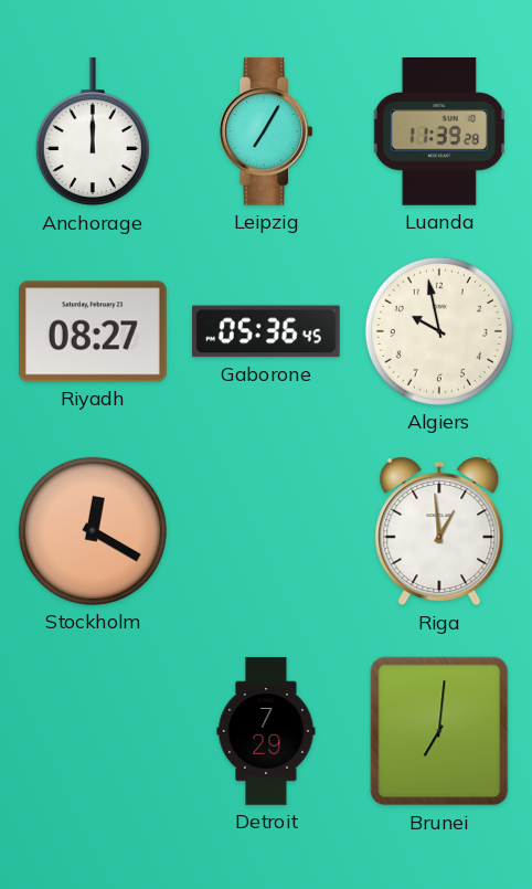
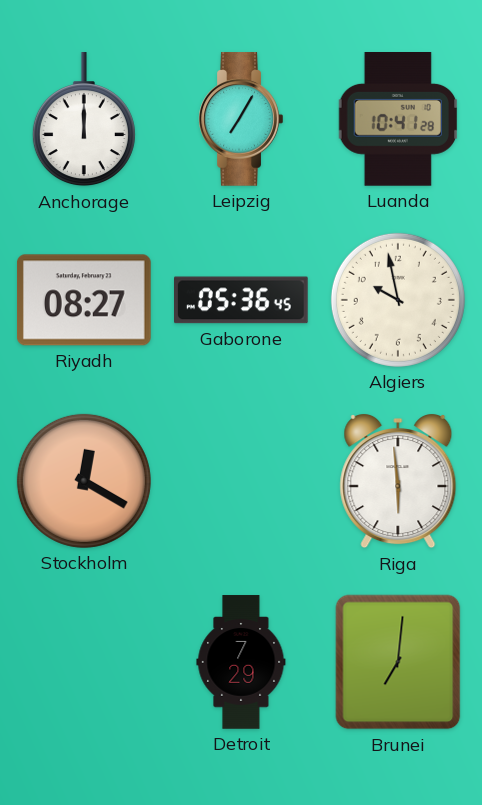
Luanda: 11:39 -> 10:41
Riga: 12:59 -> 5:59
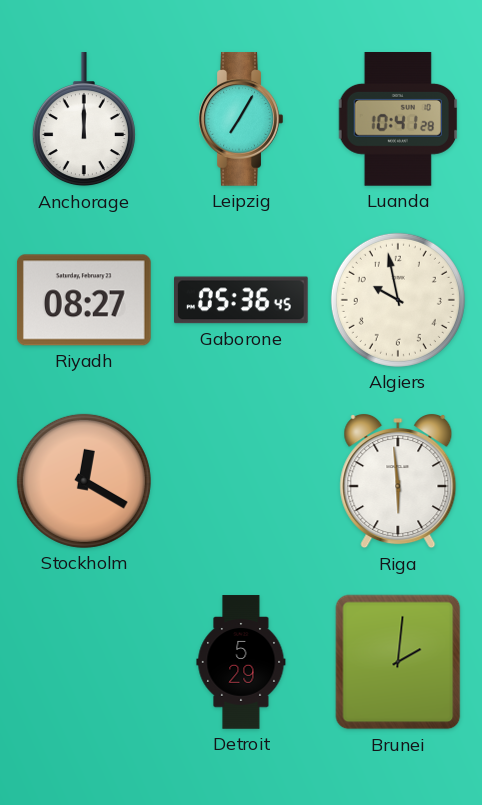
Detroit: 7:29 -> 5:29
Brunei: 7:01 -> 2:01
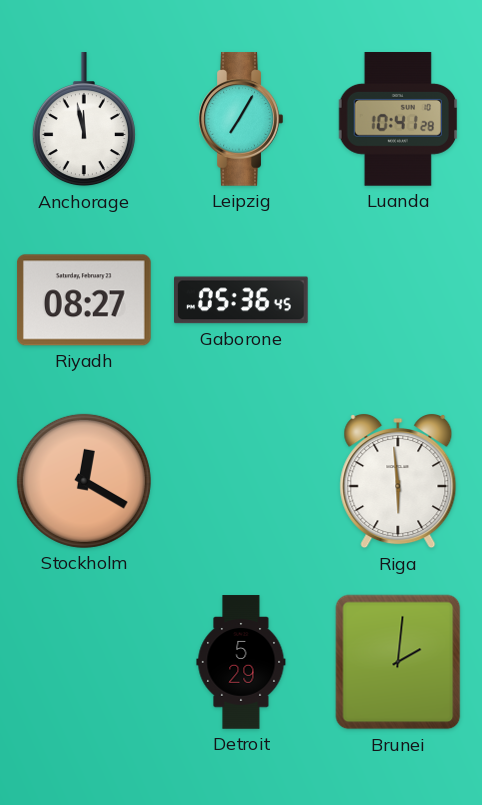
Anchorage: 12:00 -> 11:58
Algiers: 9:58 -> none
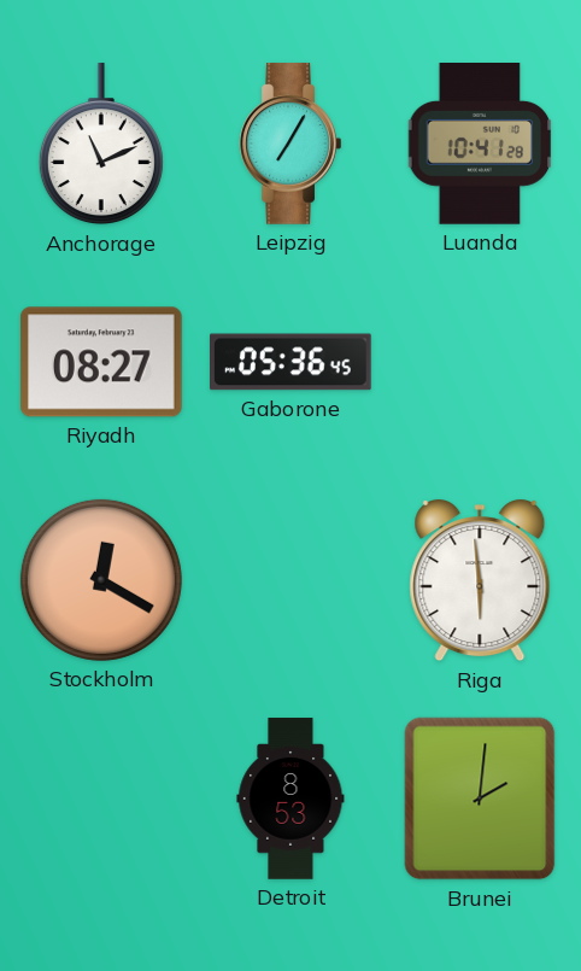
Anchorage: 11:58 -> 11:11
Detroit: 5:29 -> 8:53
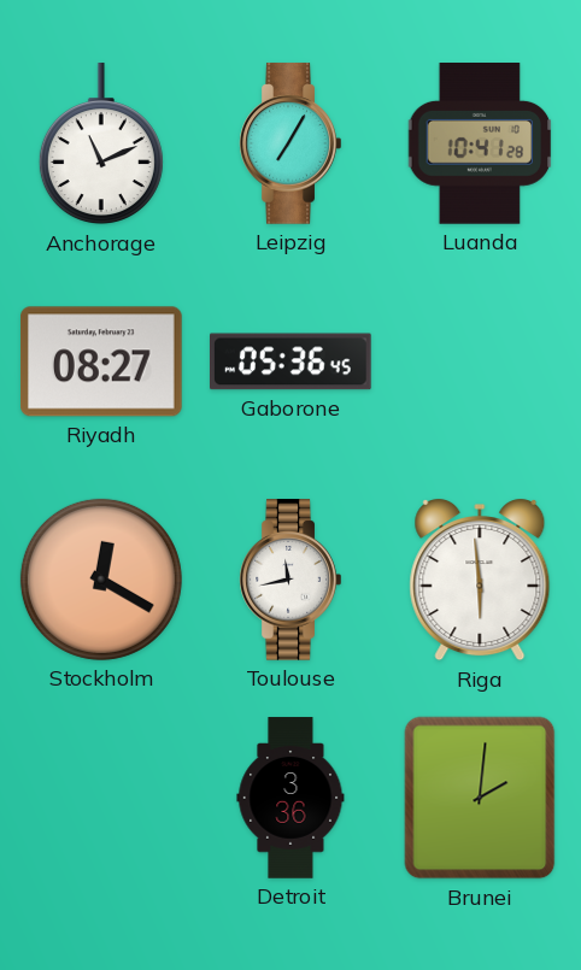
Toulouse: none -> 11:43
Detroit: 8:53 -> 3:36
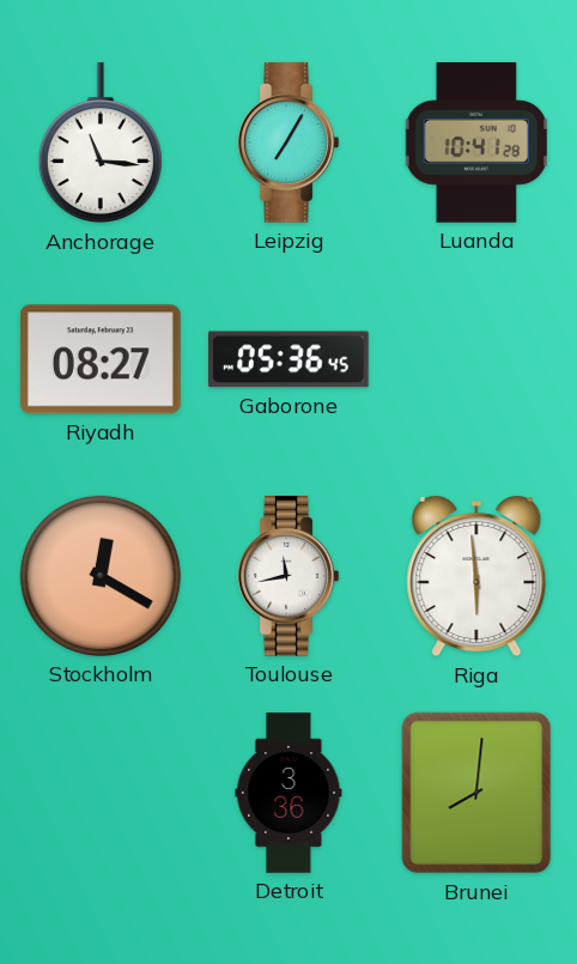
Anchorage: 11:11 -> 11:16
Brunei: 2:01 -> 8:01
